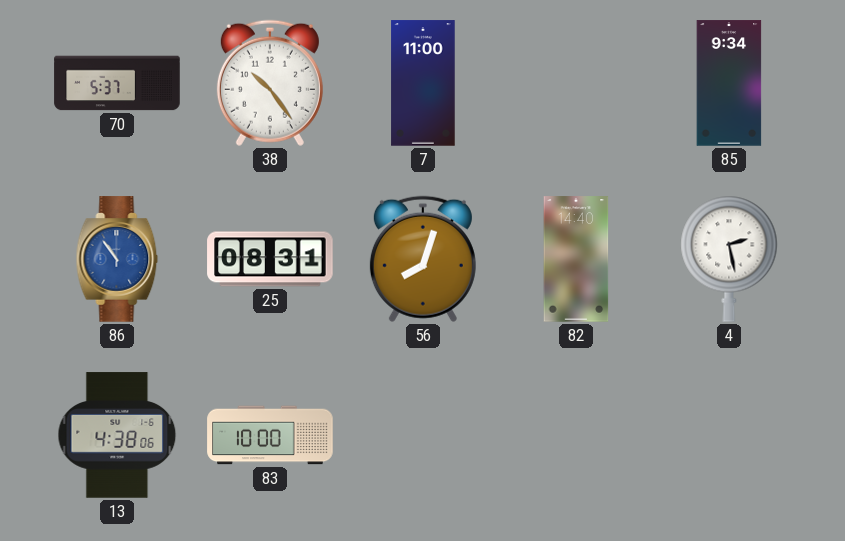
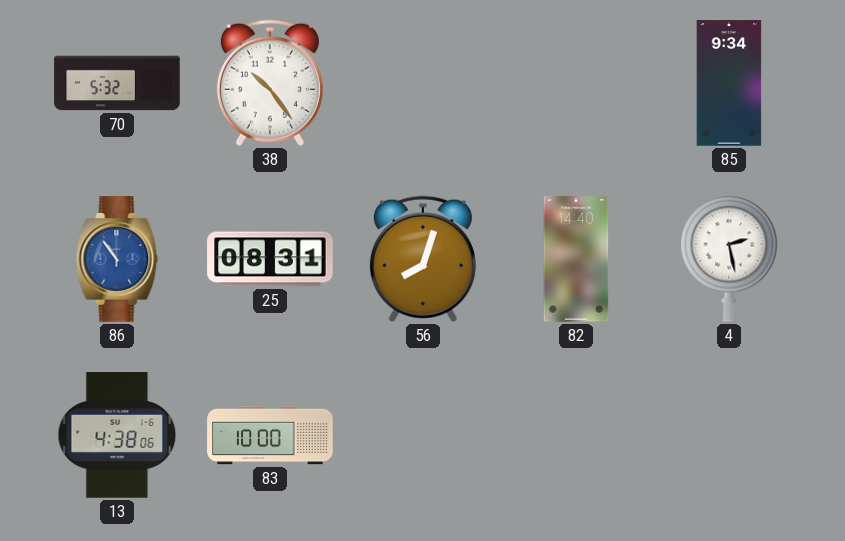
70: 5:37 -> 5:32
7: 11:00 -> none
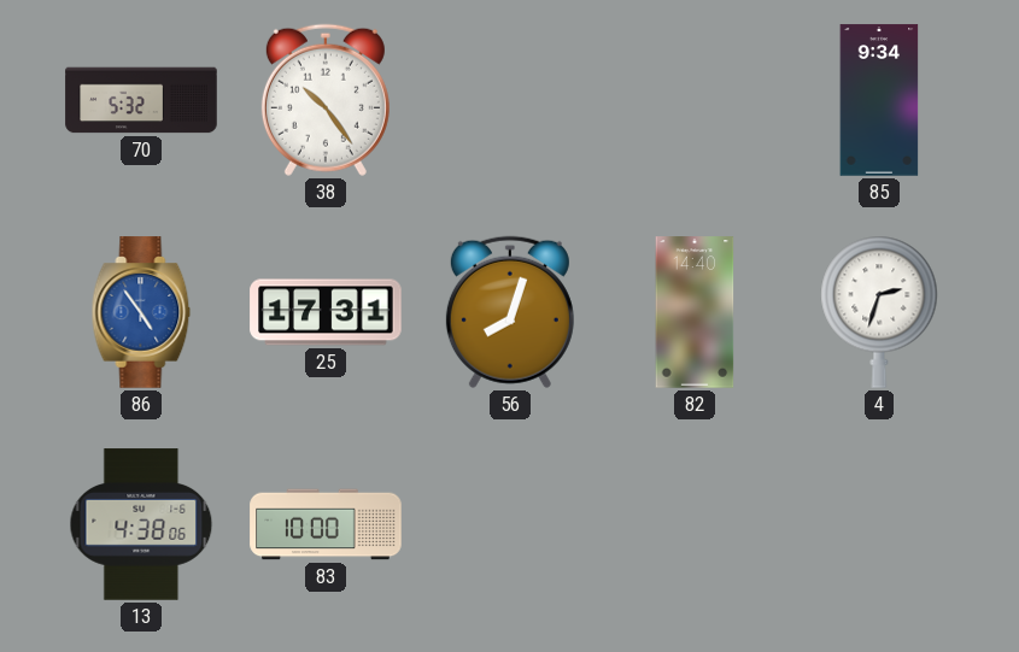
86: 10:54 -> 4:54
25: 08:31 -> 17:31
4: 2:28 -> 2:33
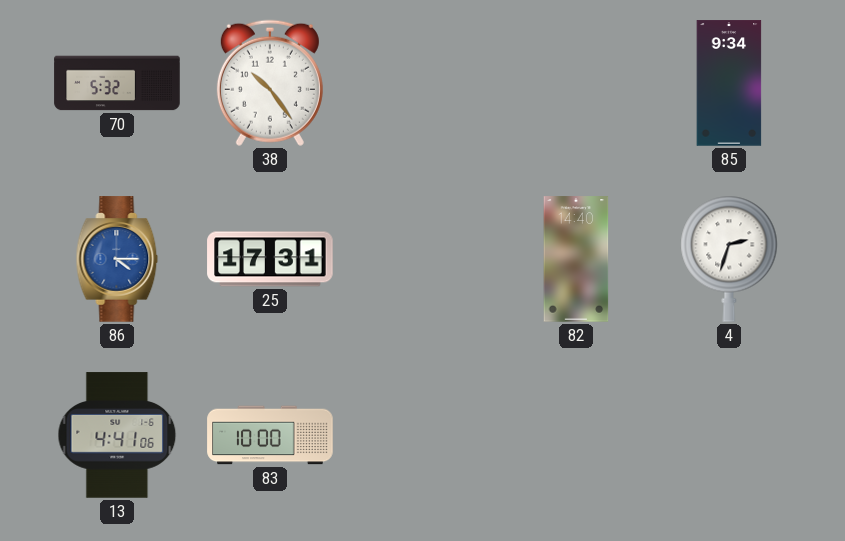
86: 4:54 -> 4:15
56: 8:03 -> none
13: 4:38 -> 4:41
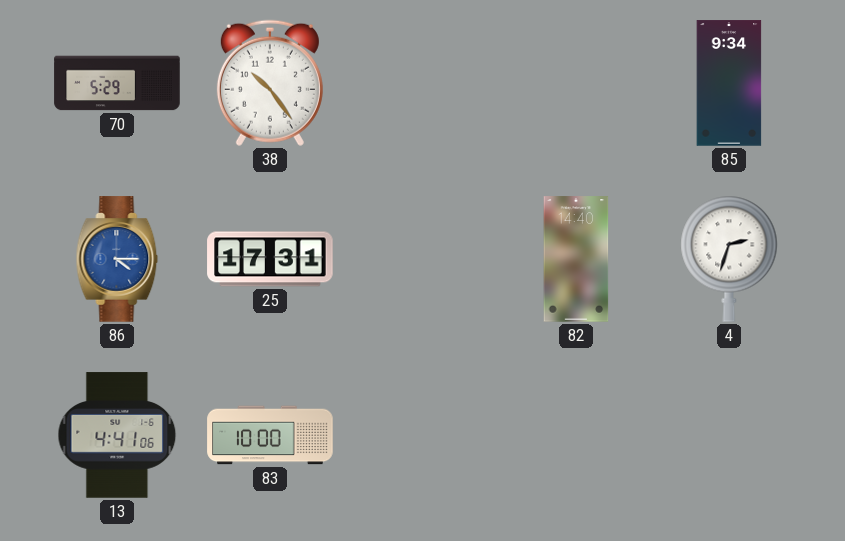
70: 5:32 -> 5:29
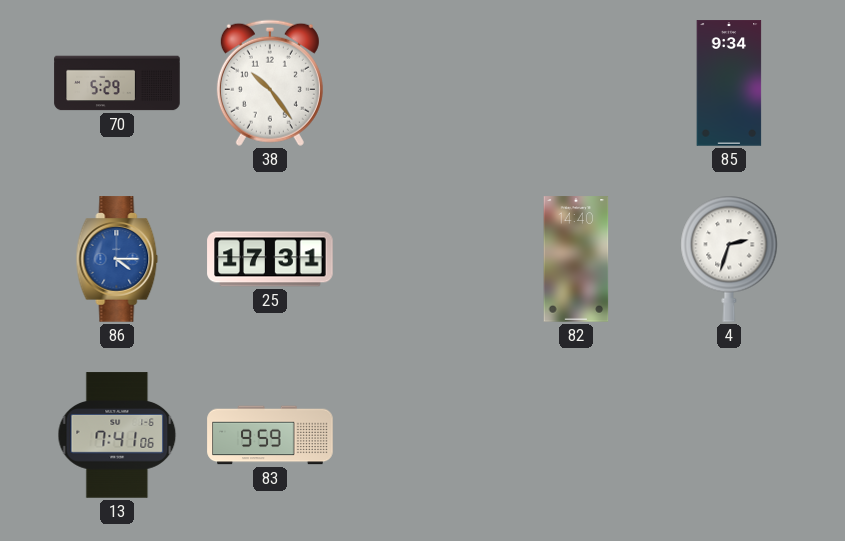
13: 4:41 -> 7:41
83: 10:00 -> 9:59
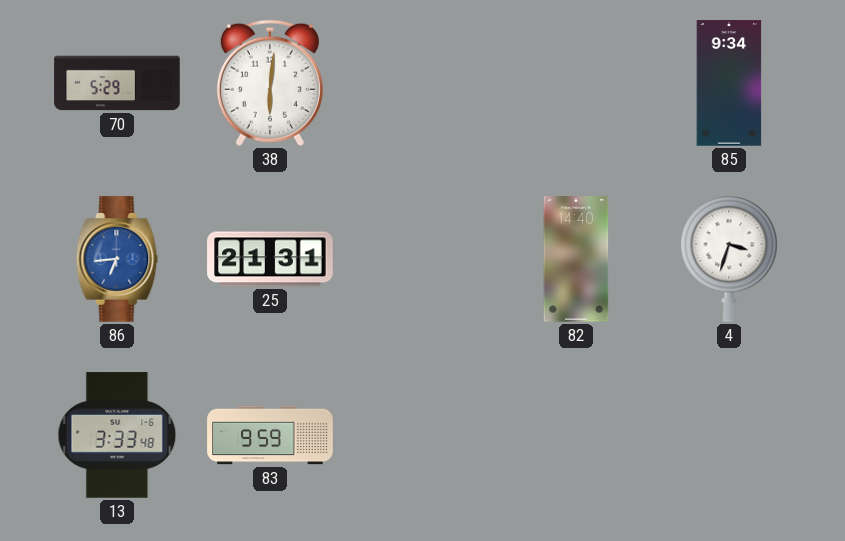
38: 10:24 -> 6:01
86: 4:15 -> 6:44
25: 17:31 -> 21:31
4: 2:33 -> 3:33
13: 7:41 -> 3:33
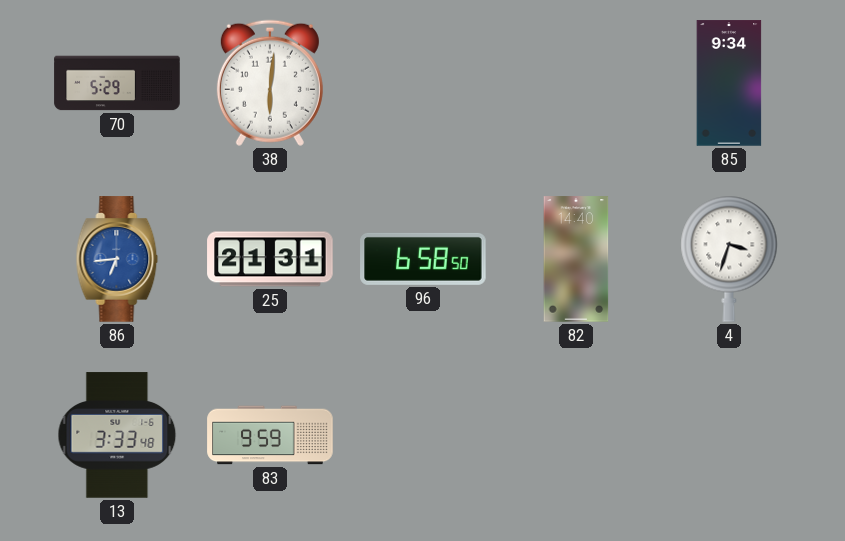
96: none -> 6:58
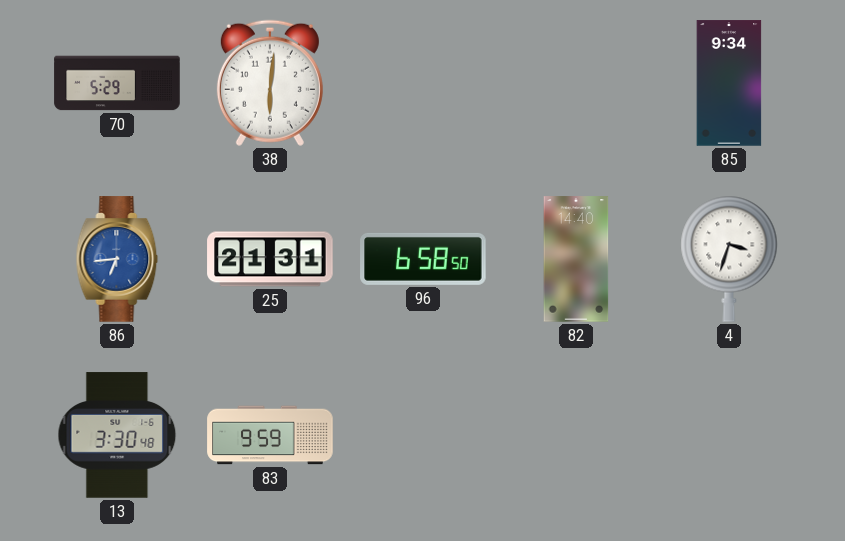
13: 3:33 -> 3:30
